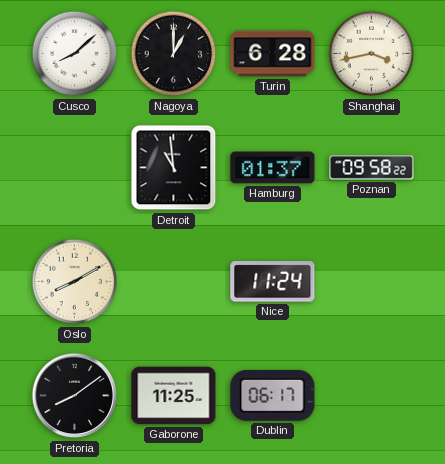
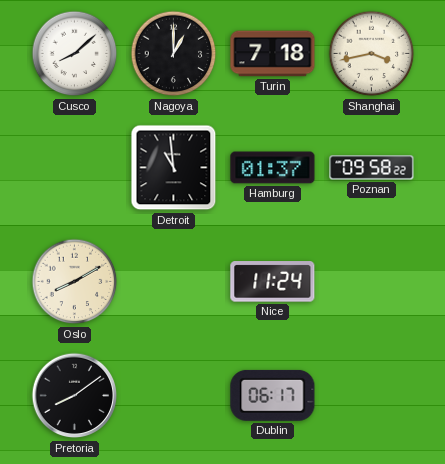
Turin: 6:28 -> 7:18
Gaborone: 11:25 -> none
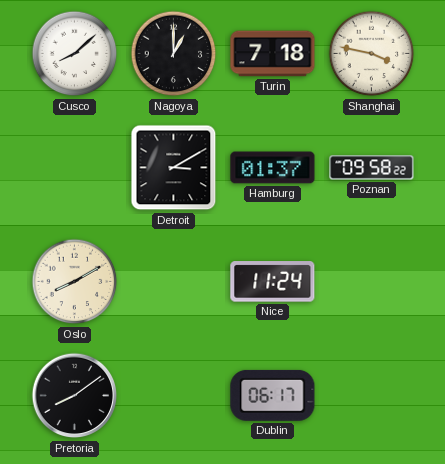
Shanghai: 3:43 -> 3:47
Detroit: 10:59 -> 3:10
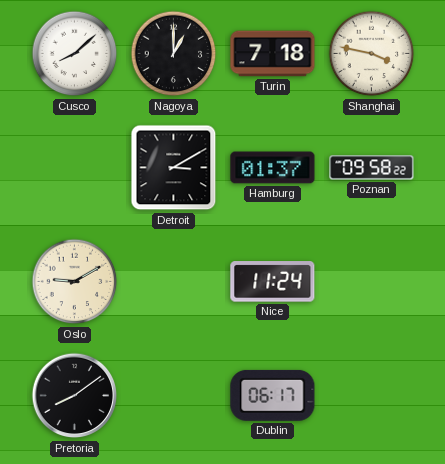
Oslo: 8:10 -> 9:10
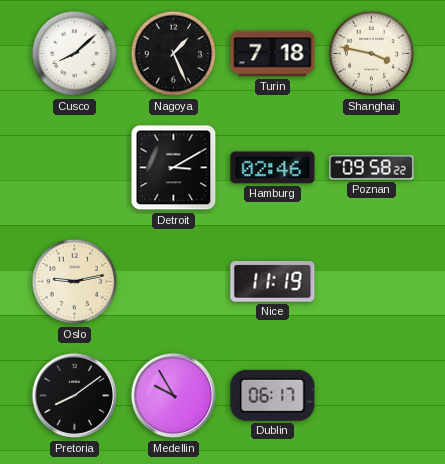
Nagoya: 1:00 -> 1:26
Hamburg: 01:37 -> 02:46
Oslo: 9:10 -> 9:13
Nice: 11:24 -> 11:19
Medellin: none -> 9:55
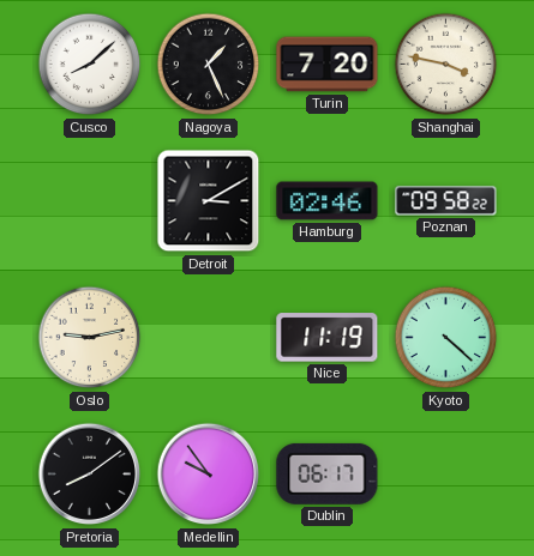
Turin: 7:18 -> 7:20
Kyoto: none -> 4:22
Medellin: 9:55 -> 9:54
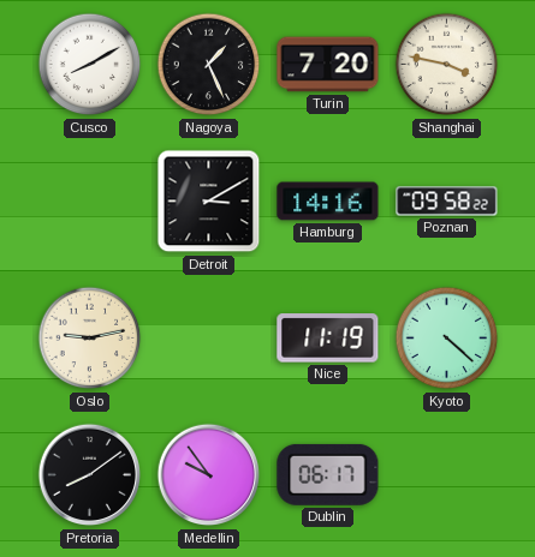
Cusco: 8:08 -> 8:10
Hamburg: 02:46 -> 14:16
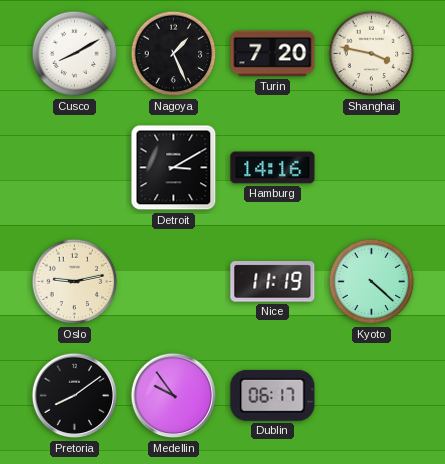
Poznan: 09:58 -> none
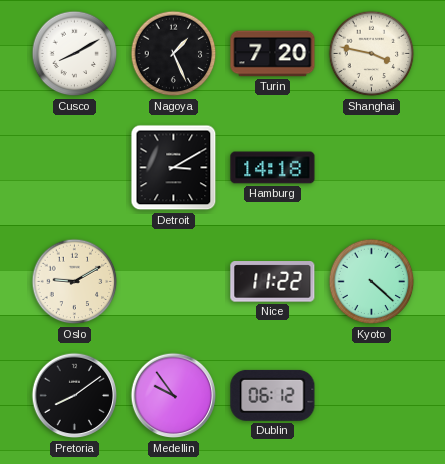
Hamburg: 14:16 -> 14:18
Oslo: 9:13 -> 9:10
Nice: 11:19 -> 11:22
Dublin: 06:17 -> 06:12
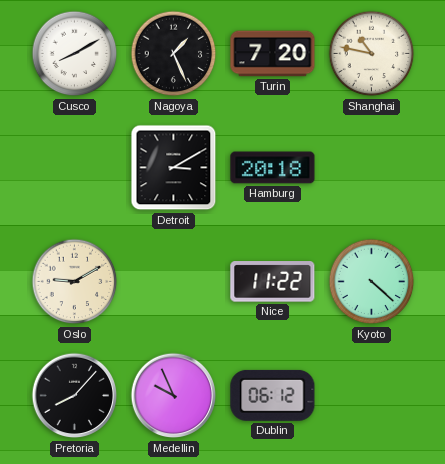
Shanghai: 3:47 -> 10:47
Hamburg: 14:18 -> 20:18
Pretoria: 8:09 -> 8:07
Medellin: 9:54 -> 9:56
